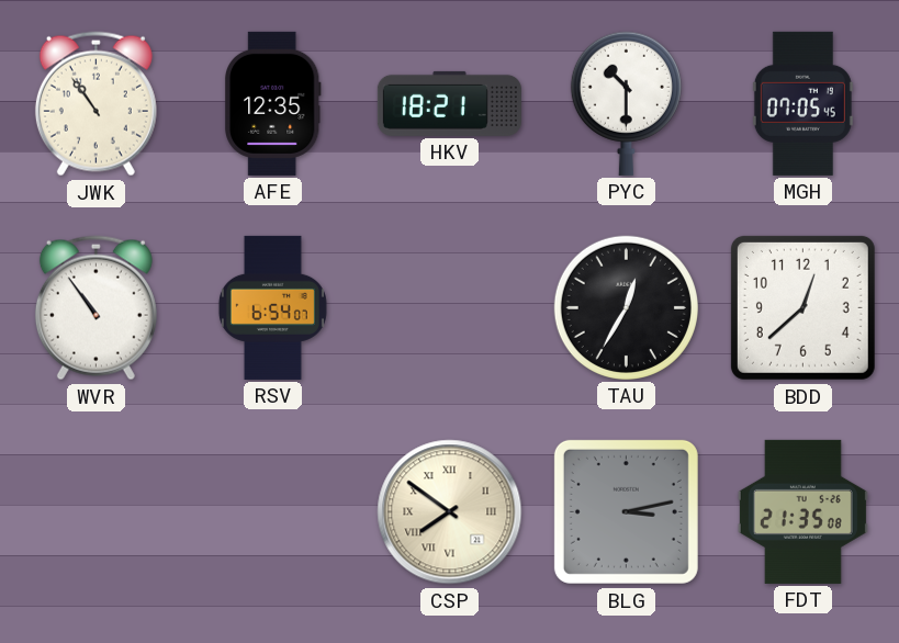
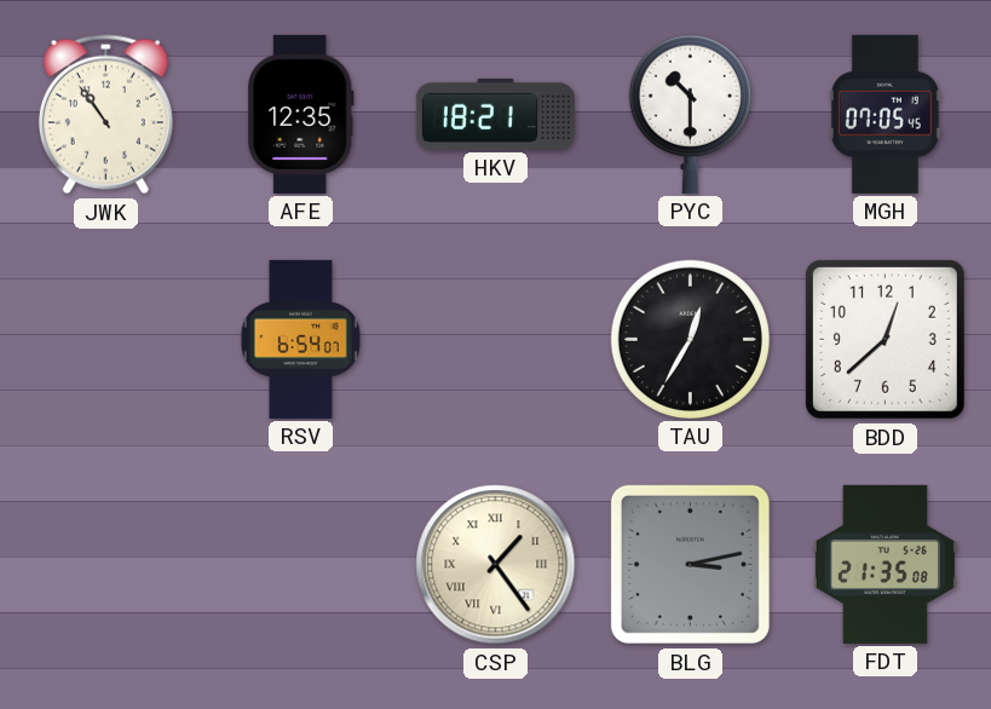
WVR: 10:54 -> none
CSP: 7:51 -> 1:24
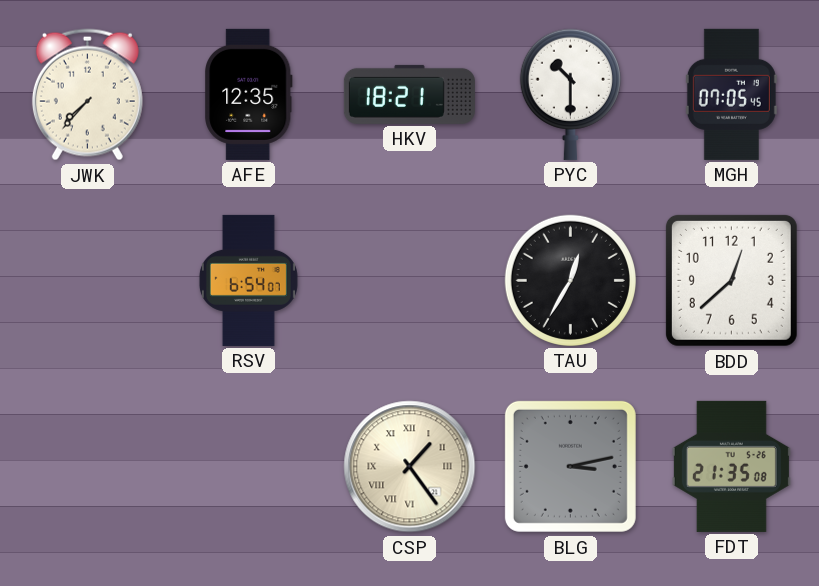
JWK: 10:54 -> 7:37
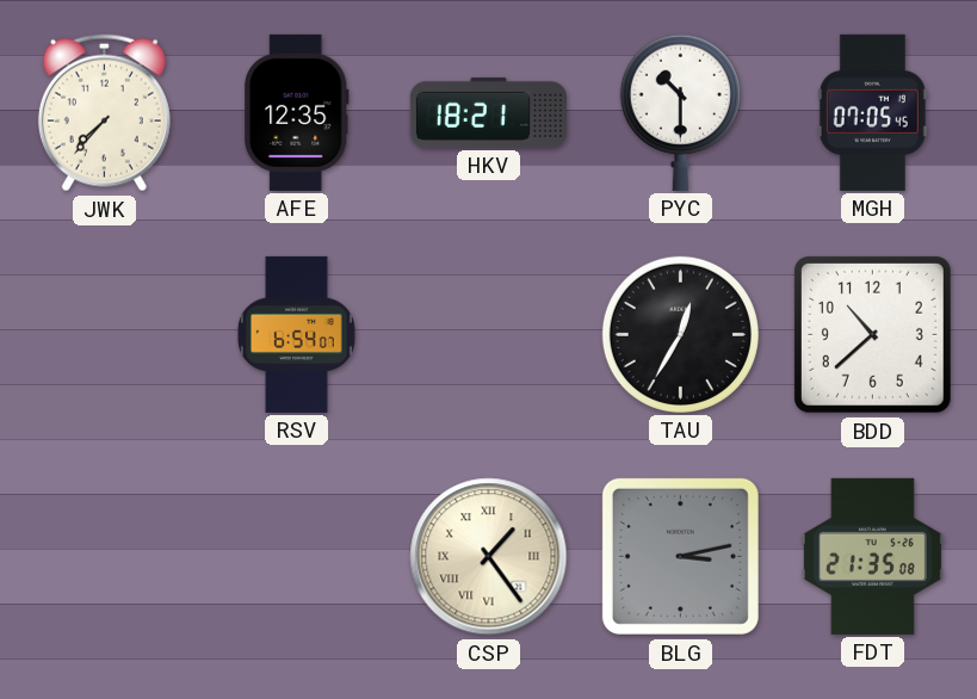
BDD: 12:38 -> 10:38
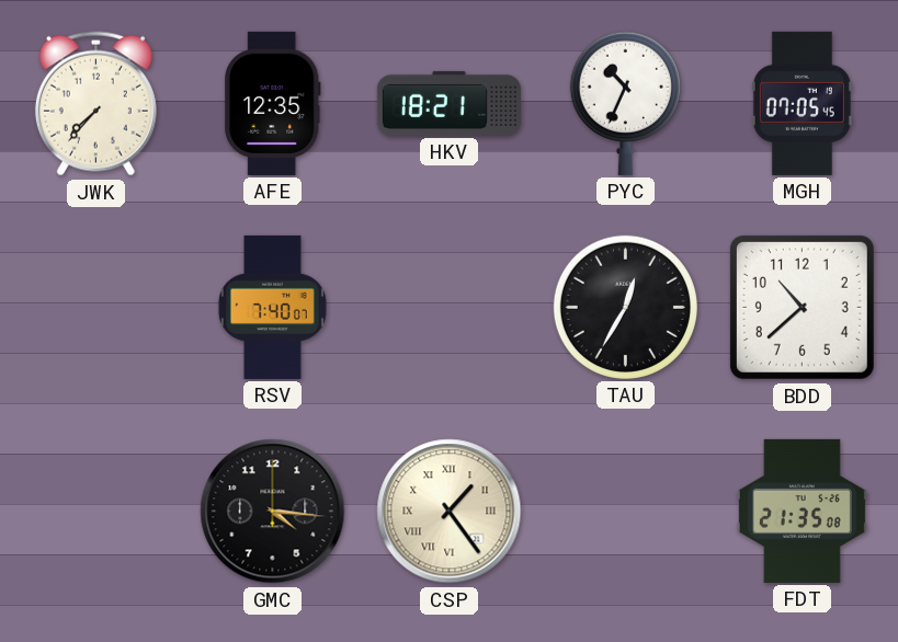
PYC: 10:30 -> 10:34
RSV: 6:54 -> 7:40
GMC: none -> 4:16
BLG: 3:13 -> none
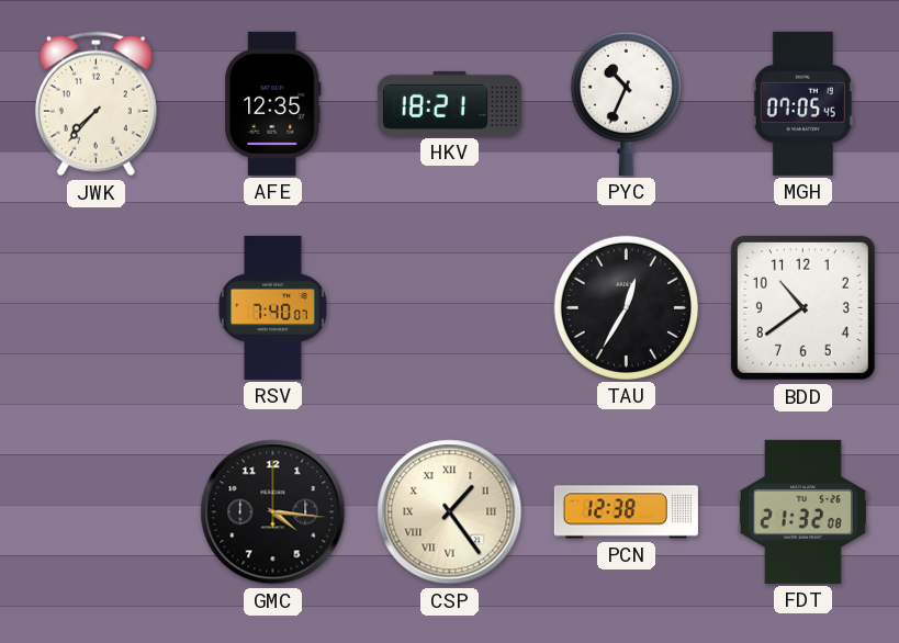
BDD: 10:38 -> 10:39
PCN: none -> 12:38
FDT: 21:35 -> 21:32
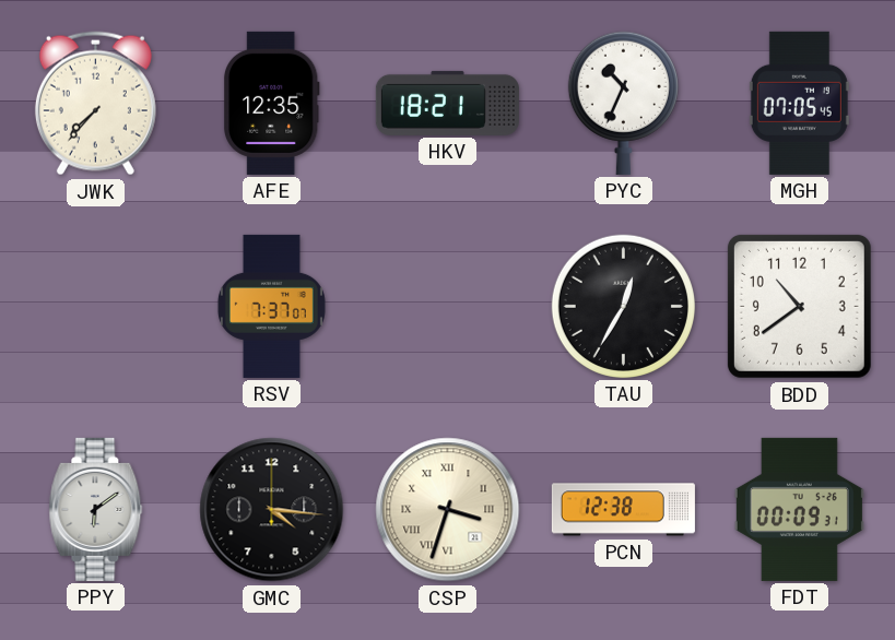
RSV: 7:40 -> 7:37
PPY: none -> 6:09
CSP: 1:24 -> 3:33
FDT: 21:32 -> 00:09
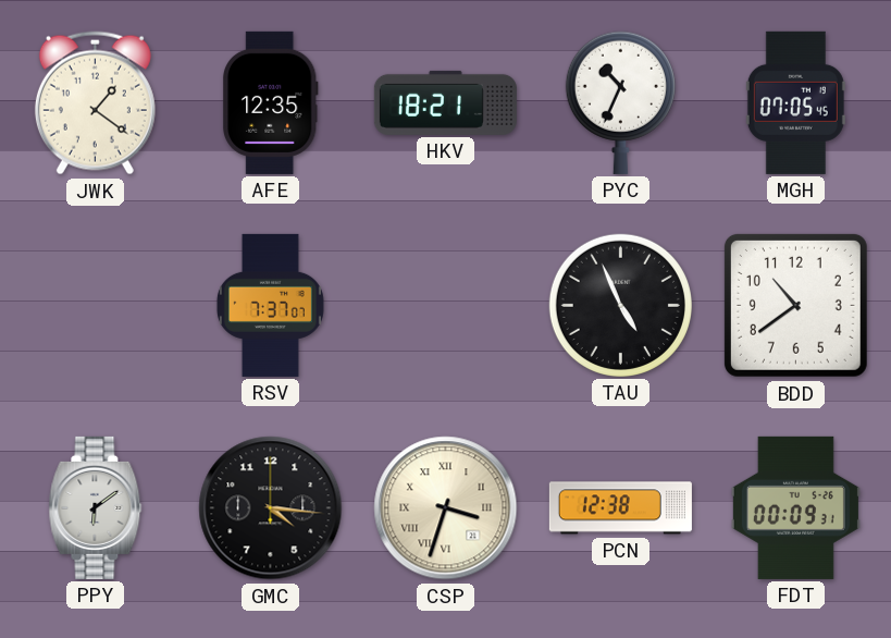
JWK: 7:37 -> 1:21
TAU: 12:35 -> 4:56
